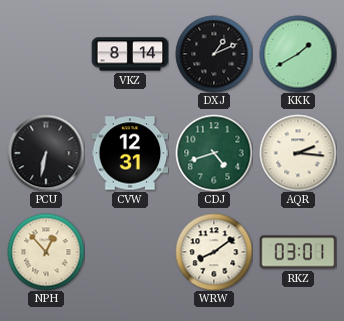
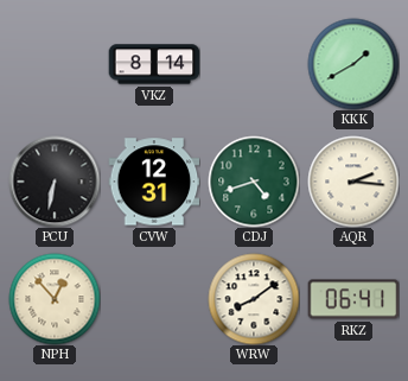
DXJ: 1:11 -> none
RKZ: 03:01 -> 06:41
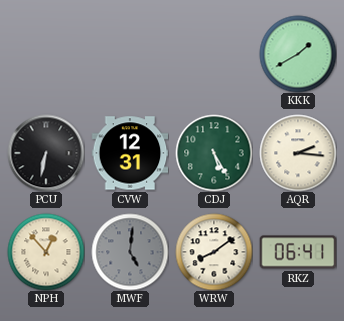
VKZ: 8:14 -> none
CDJ: 4:42 -> 5:25
MWF: none -> 5:01
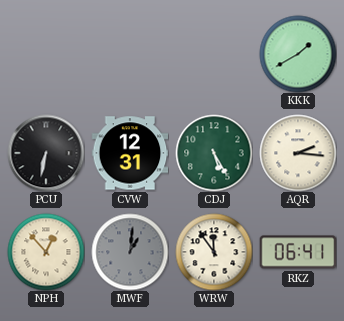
MWF: 5:01 -> 1:01
WRW: 8:09 -> 11:54
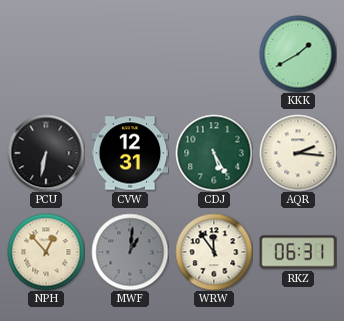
RKZ: 06:41 -> 06:31
